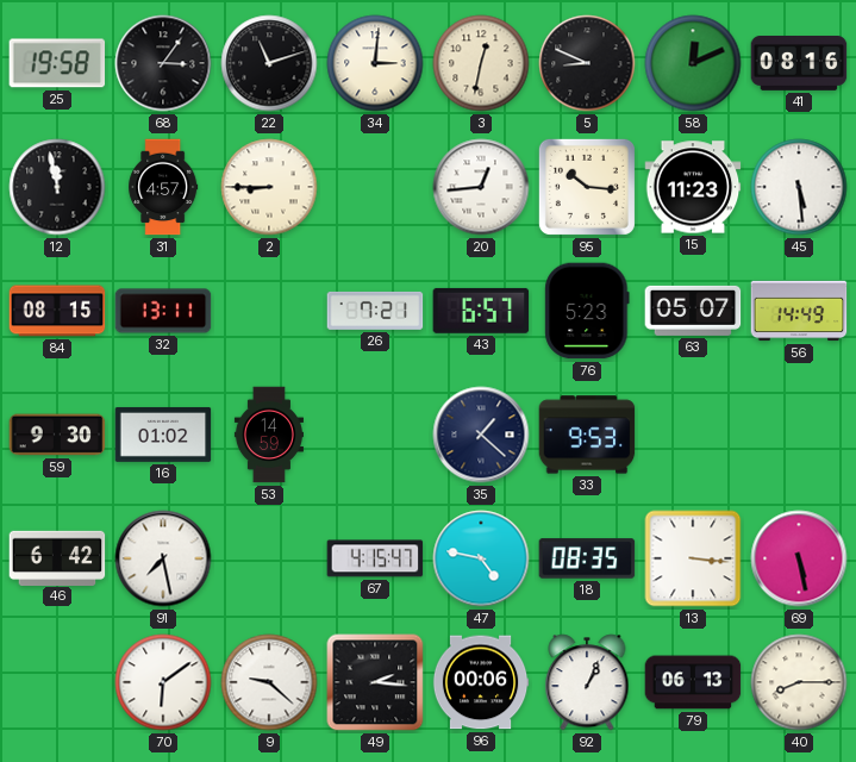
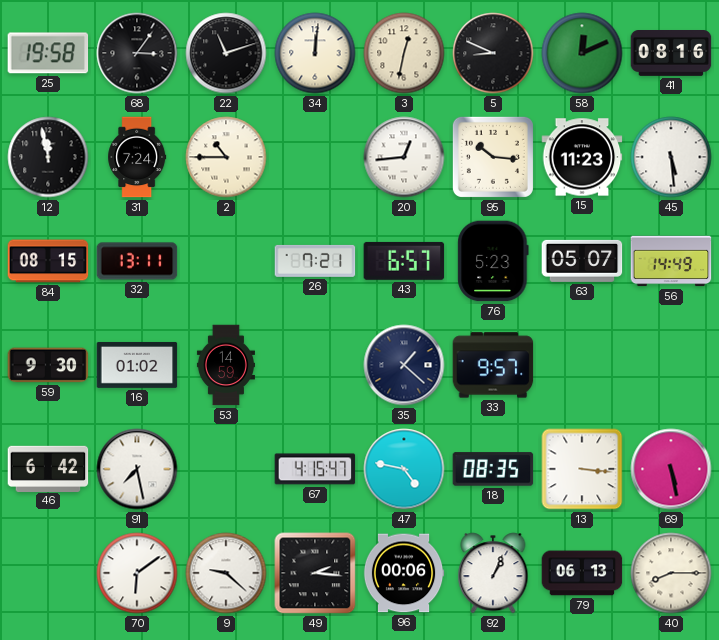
34: 3:01 -> 12:01
31: 4:57 -> 7:24
2: 8:45 -> 10:45
33: 9:53 -> 9:57
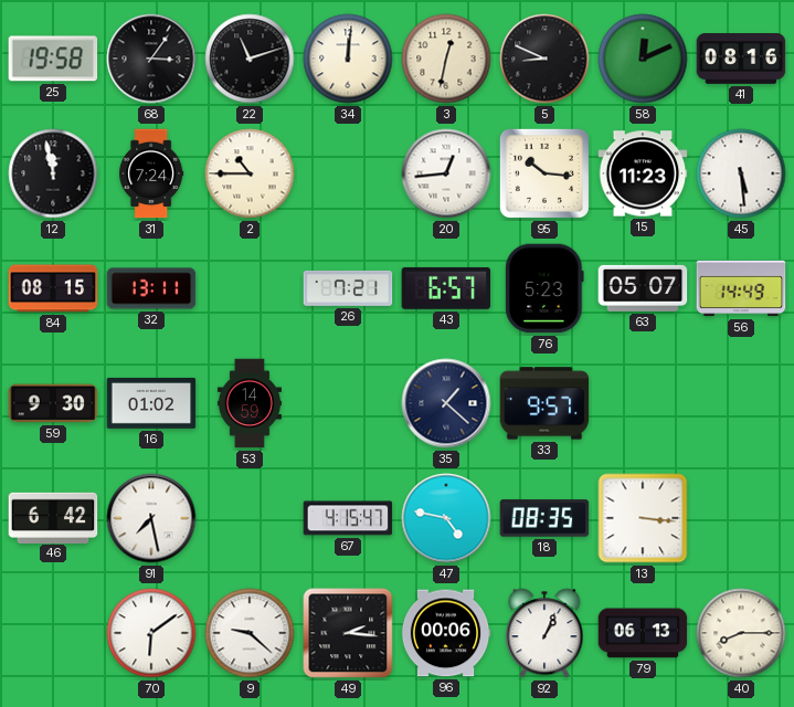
69: 5:28 -> none
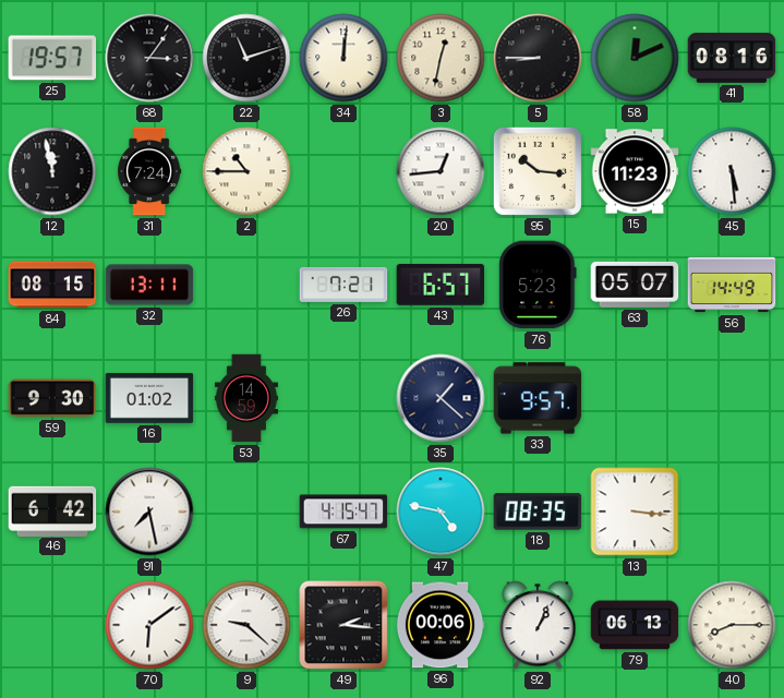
25: 19:58 -> 19:57
5: 8:49 -> 8:45
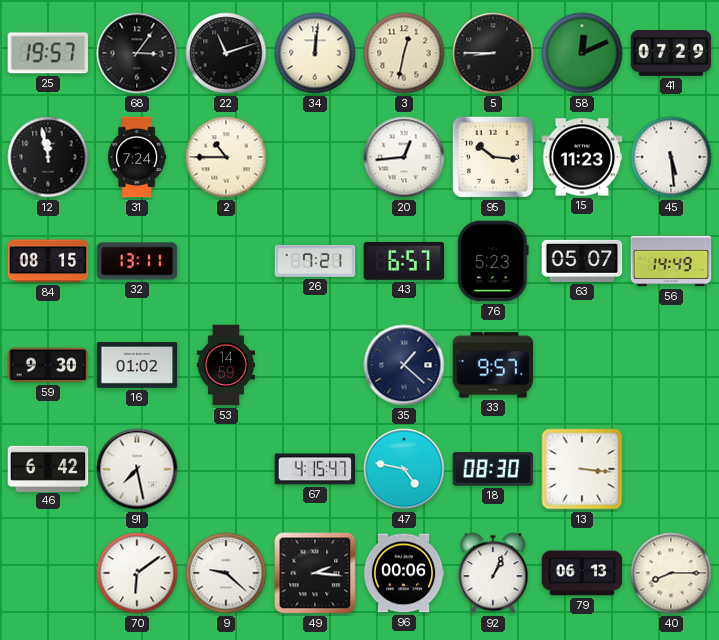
41: 08:16 -> 07:29
18: 08:35 -> 08:30
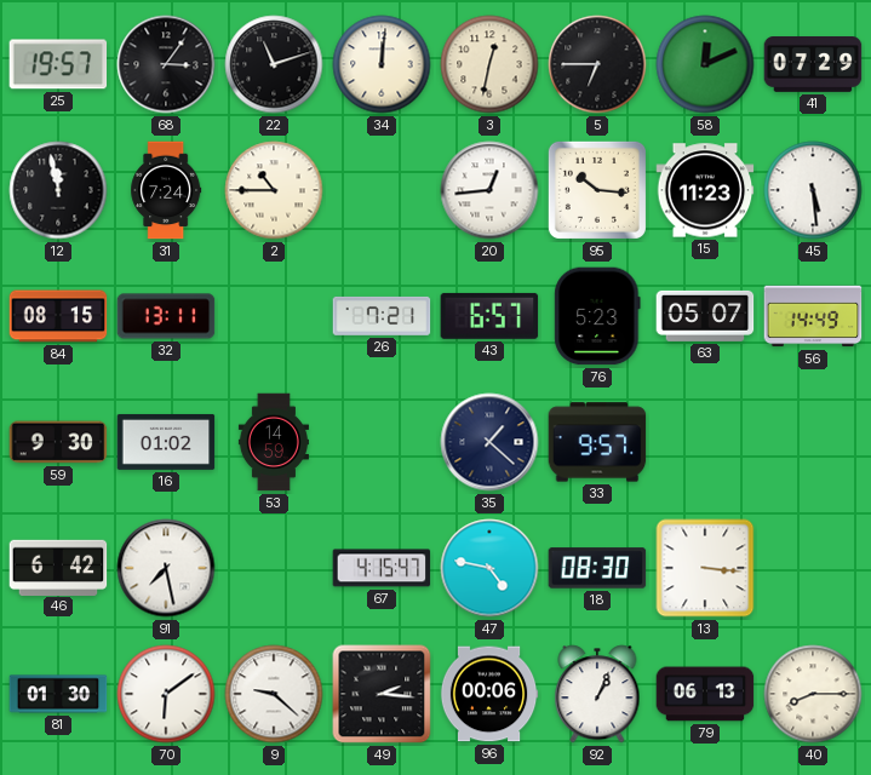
5: 8:45 -> 6:45
81: none -> 01:30
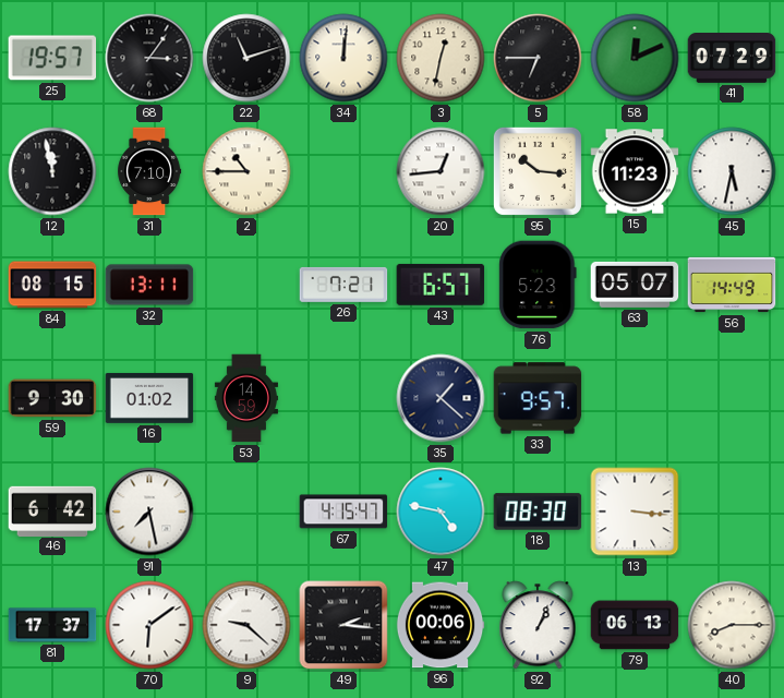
31: 7:24 -> 7:10
45: 5:29 -> 5:32
81: 01:30 -> 17:37
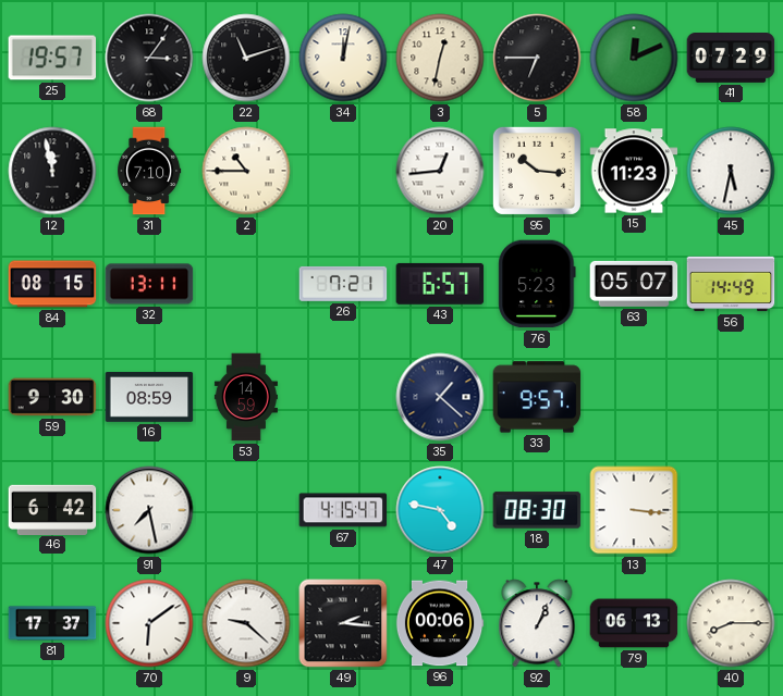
34: 12:01 -> 12:02
16: 01:02 -> 08:59
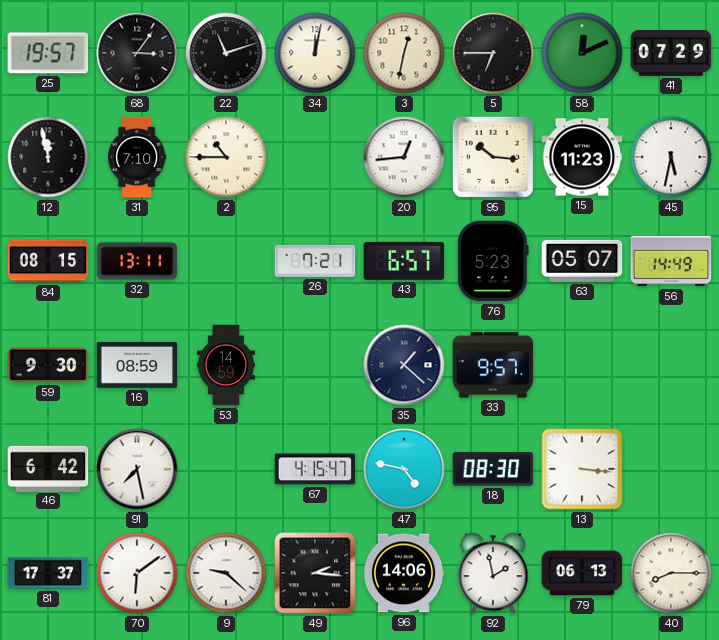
96: 00:06 -> 14:06
92: 1:04 -> 1:58
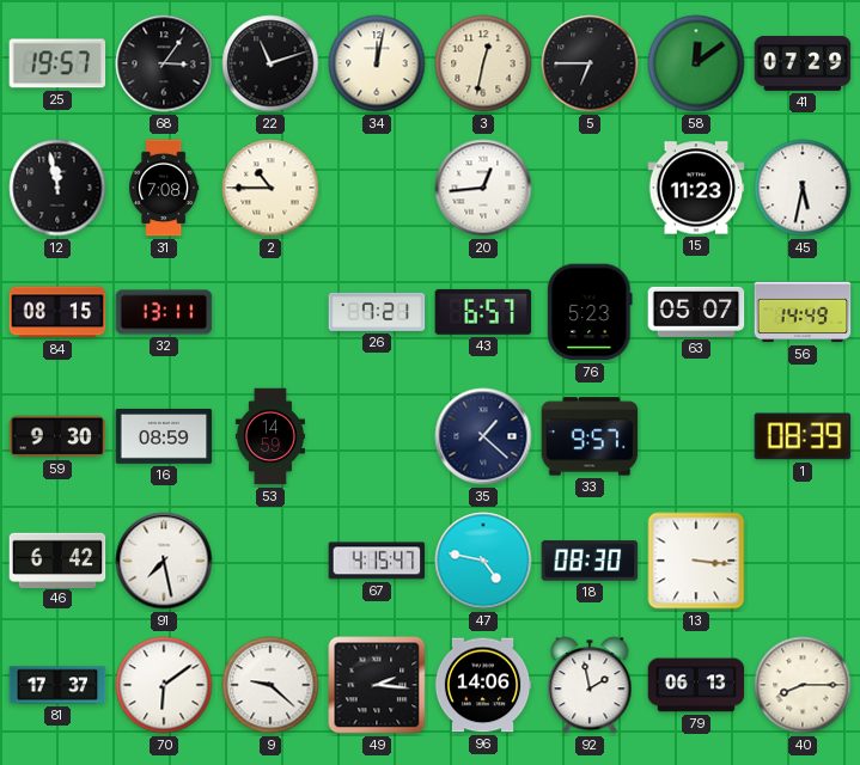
58: 12:11 -> 12:09
31: 7:10 -> 7:08
95: 10:16 -> none
1: none -> 08:39
